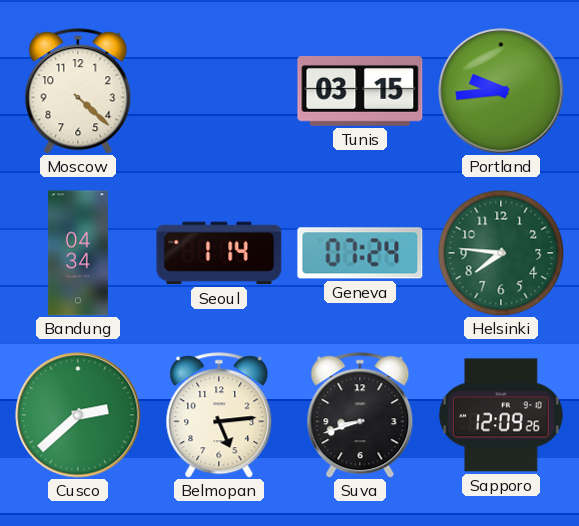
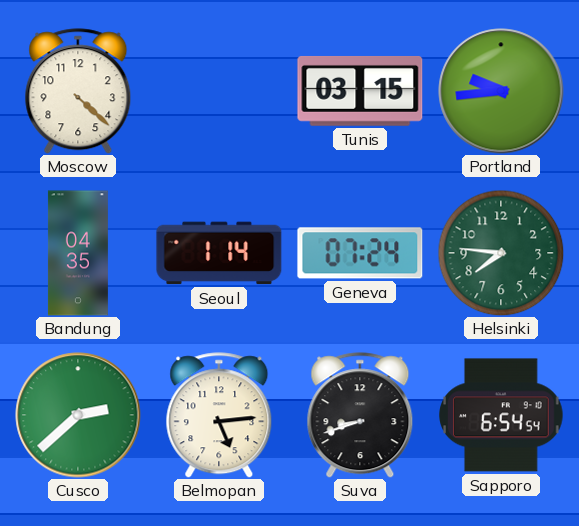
Bandung: 04:34 -> 04:35
Sapporo: 12:09 -> 6:54
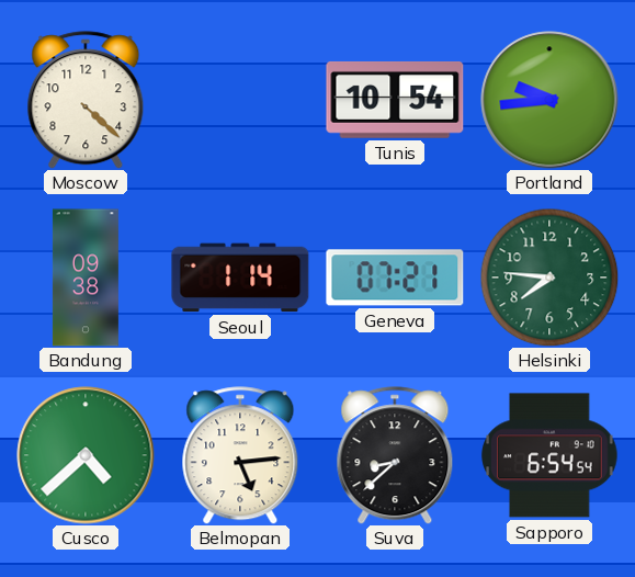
Tunis: 03:15 -> 10:54
Bandung: 04:35 -> 09:38
Geneva: 07:24 -> 07:21
Cusco: 2:38 -> 4:38
Suva: 8:42 -> 8:38
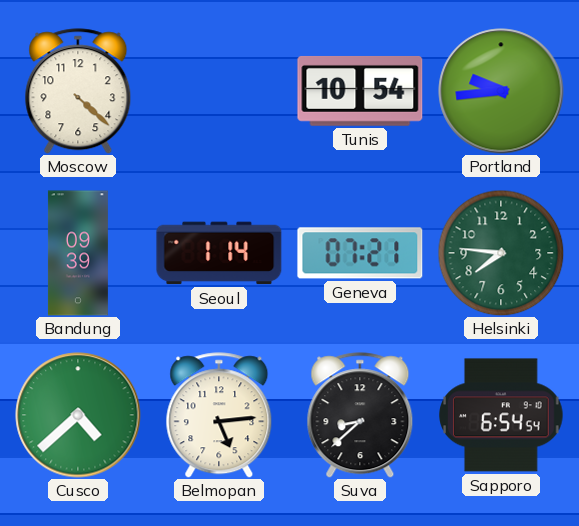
Bandung: 09:38 -> 09:39
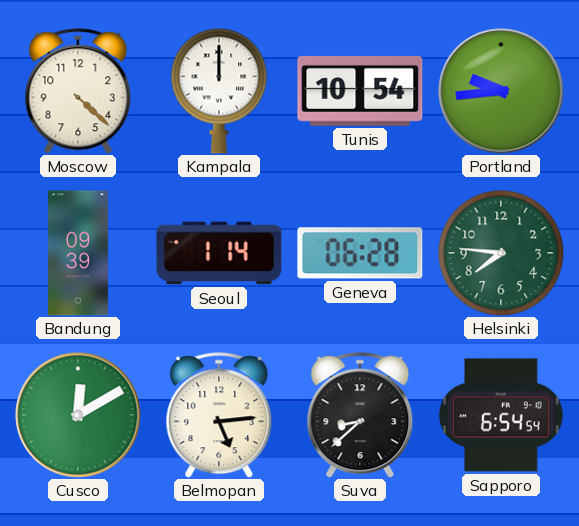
Kampala: none -> 12:00
Geneva: 07:21 -> 06:28
Cusco: 4:38 -> 12:10
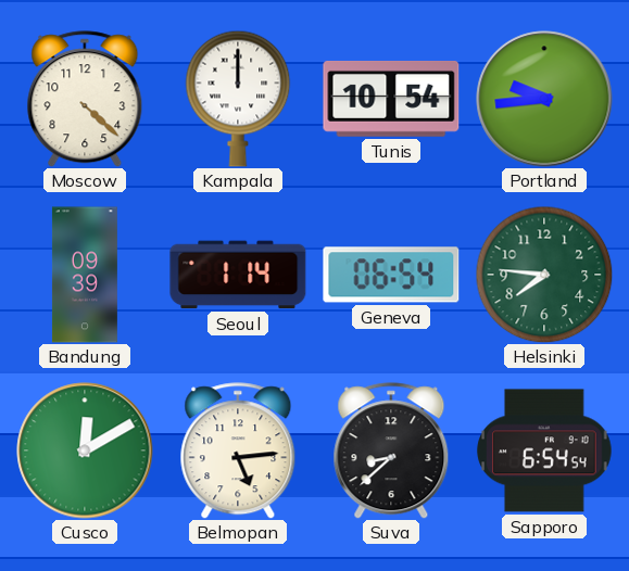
Geneva: 06:28 -> 06:54
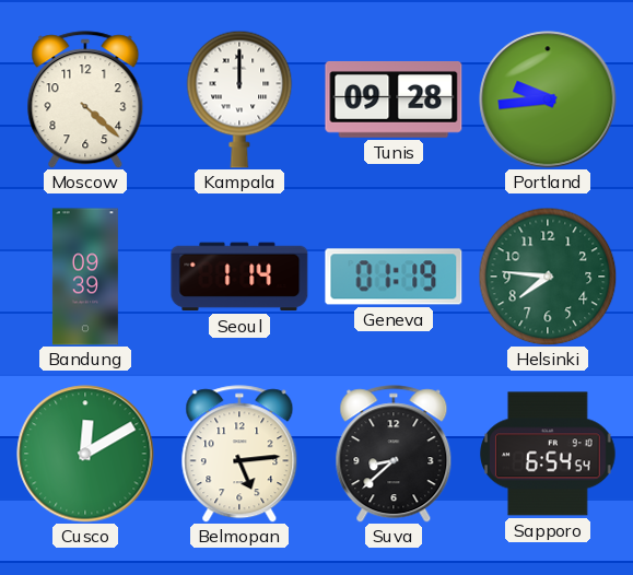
Tunis: 10:54 -> 09:28
Geneva: 06:54 -> 01:19
